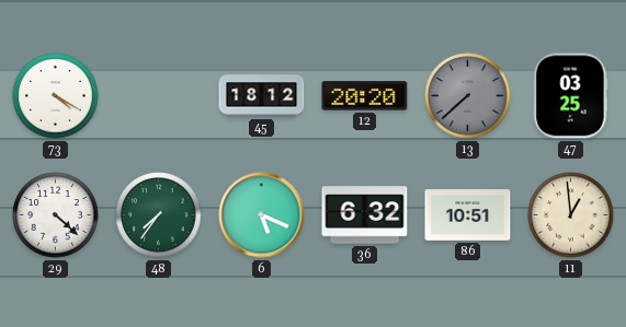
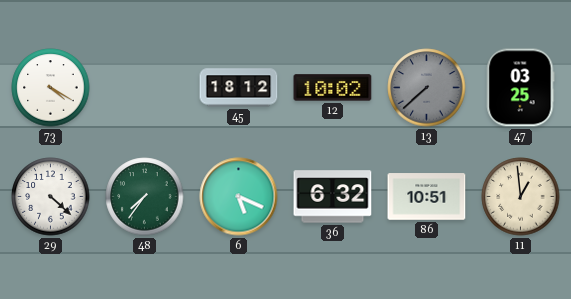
12: 20:20 -> 10:02
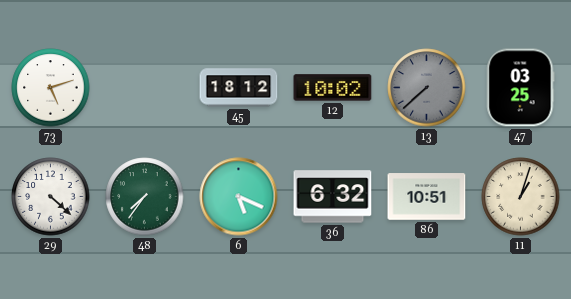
73: 4:20 -> 5:12
11: 12:59 -> 1:03
